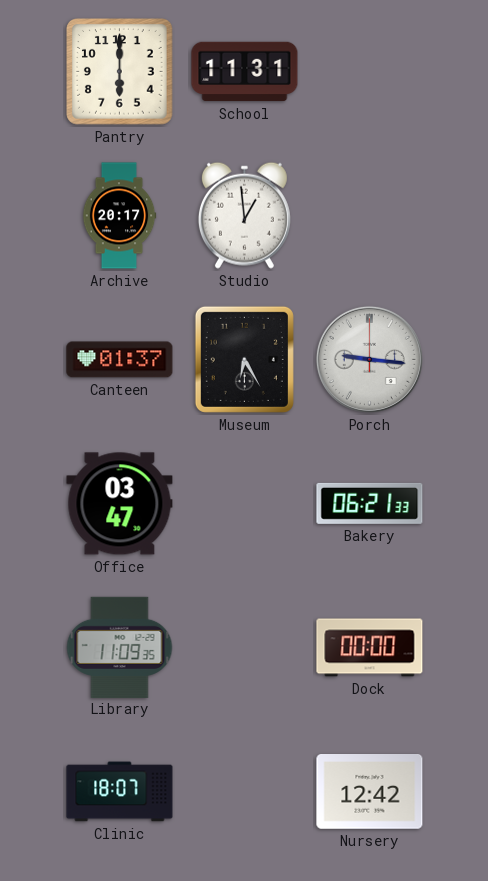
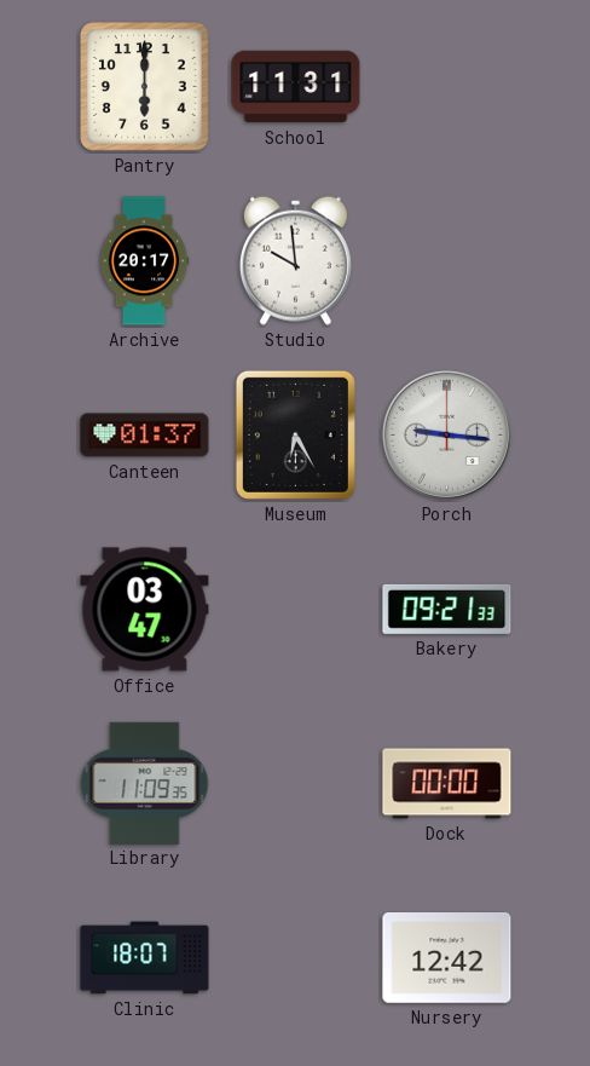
Studio: 12:59 -> 9:59
Bakery: 06:21 -> 09:21
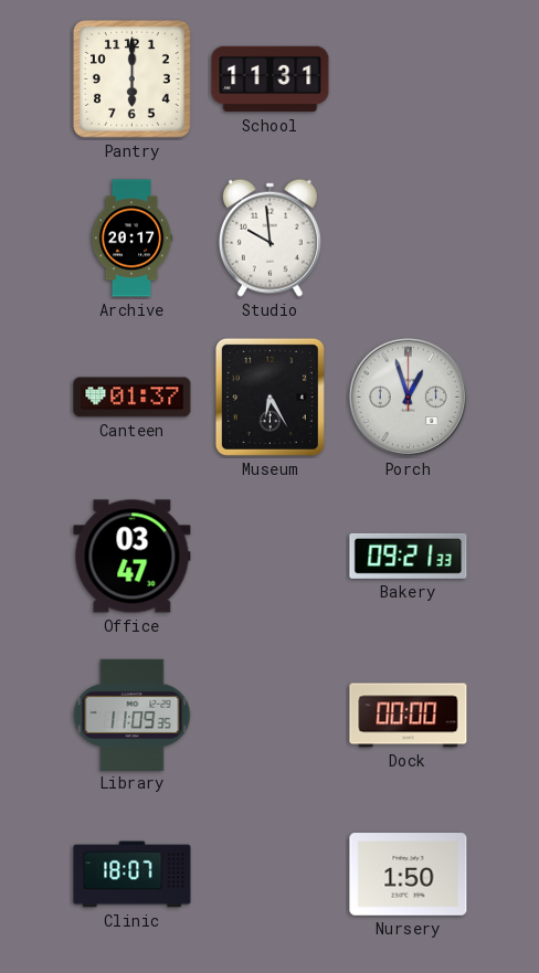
Porch: 9:16 -> 12:57
Nursery: 12:42 -> 1:50
